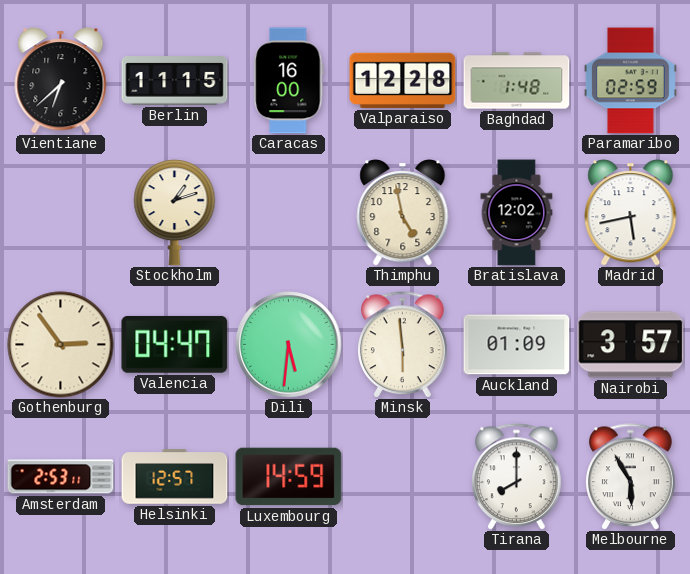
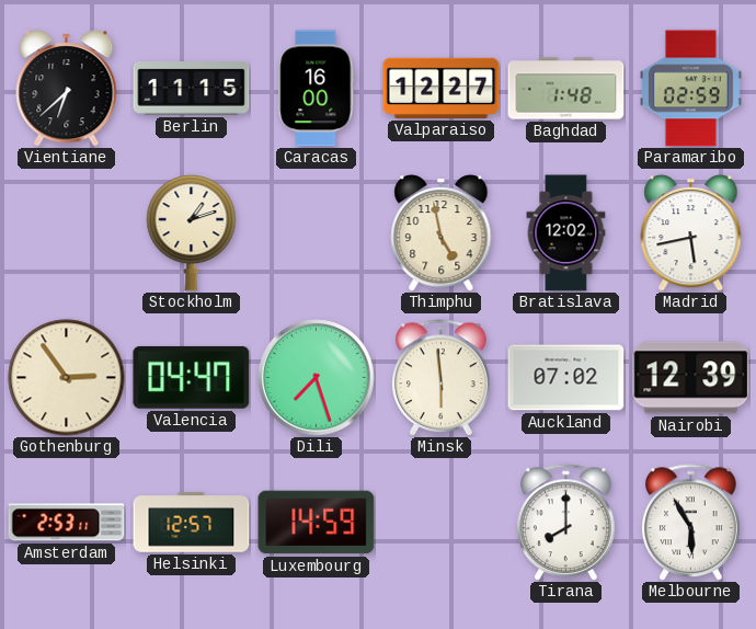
Valparaiso: 12:28 -> 12:27
Dili: 5:31 -> 7:27
Auckland: 01:09 -> 07:02
Nairobi: 3:57 -> 12:39
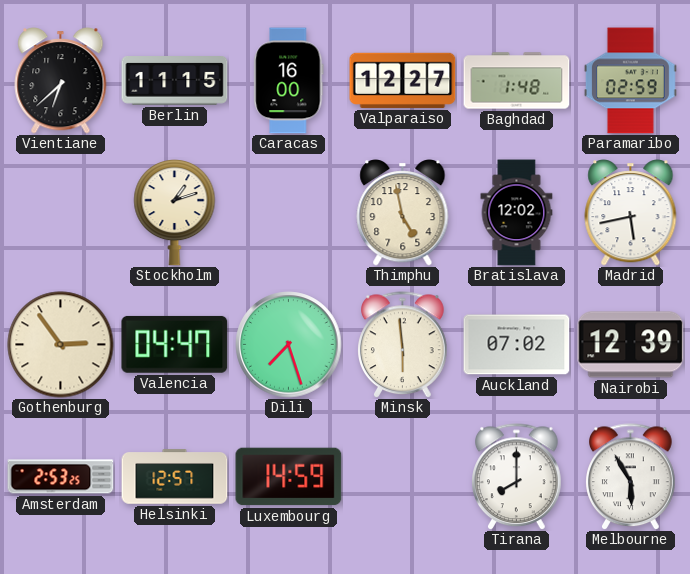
Amsterdam: 2:53:11 -> 2:53:25
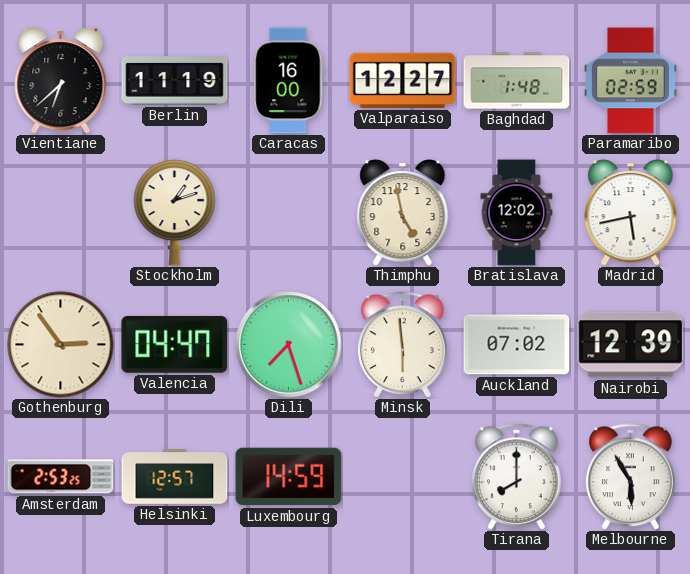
Berlin: 11:15 -> 11:19
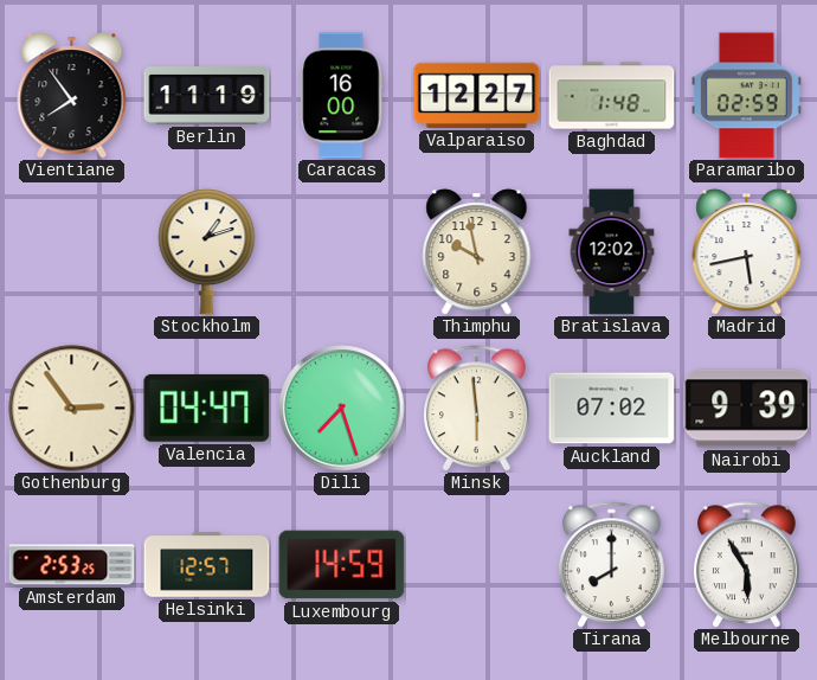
Vientiane: 6:38 -> 7:54
Thimphu: 4:58 -> 9:58
Nairobi: 12:39 -> 9:39
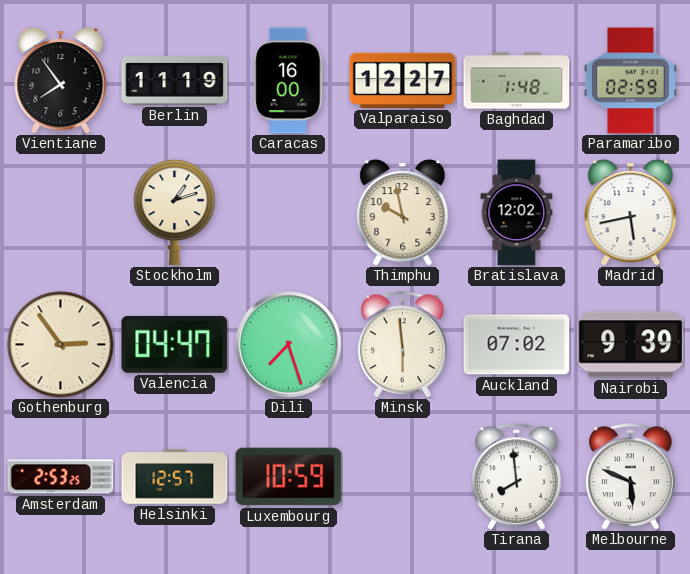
Luxembourg: 14:59 -> 10:59
Tirana: 8:00 -> 7:59
Melbourne: 5:55 -> 5:49
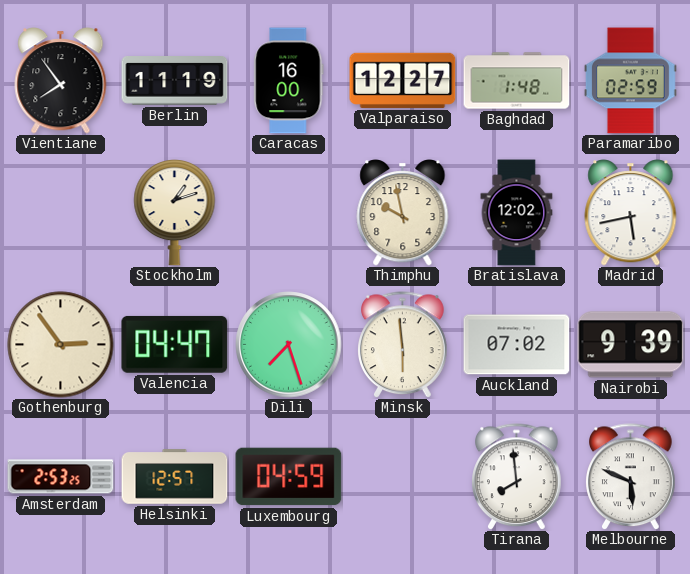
Luxembourg: 10:59 -> 04:59
